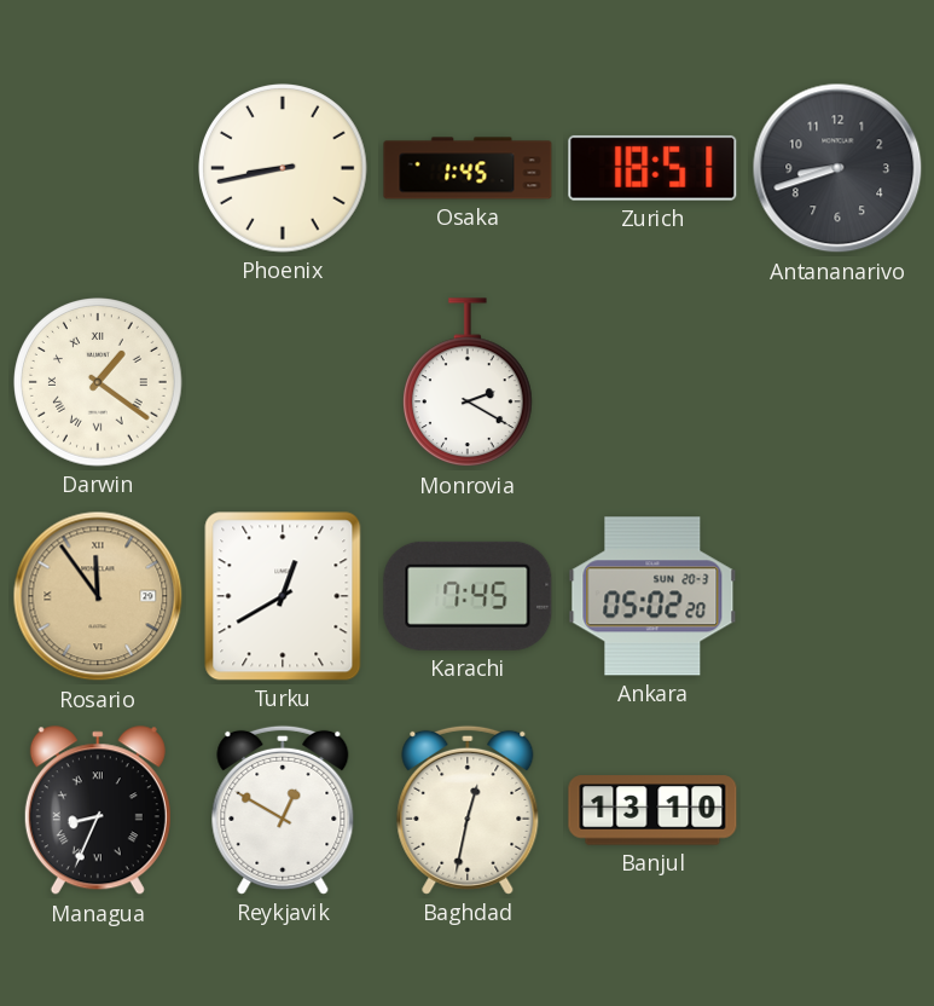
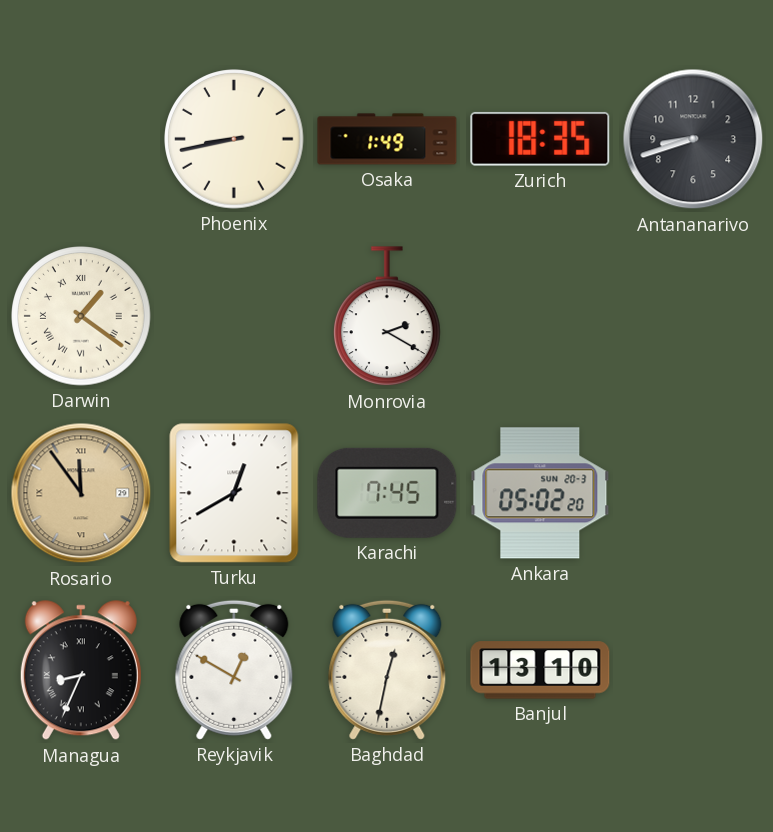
Osaka: 1:45 -> 1:49
Zurich: 18:51 -> 18:35
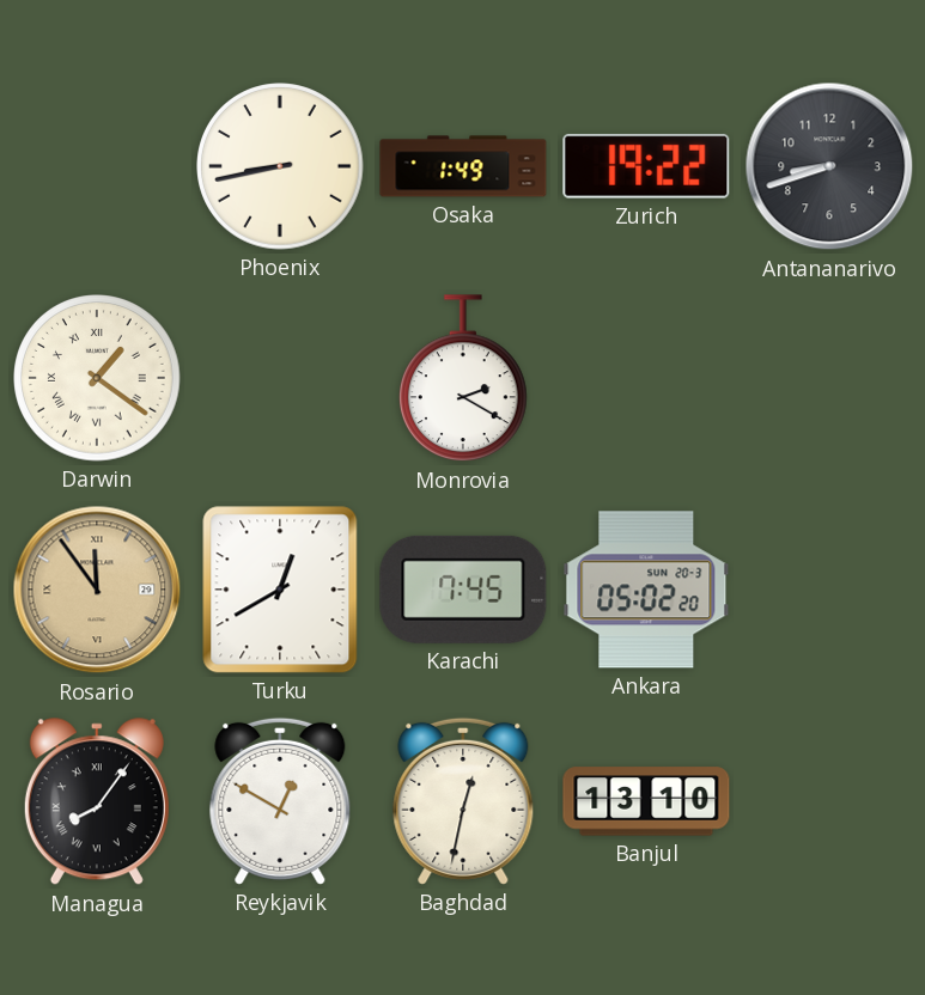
Zurich: 18:35 -> 19:22
Managua: 8:34 -> 8:06
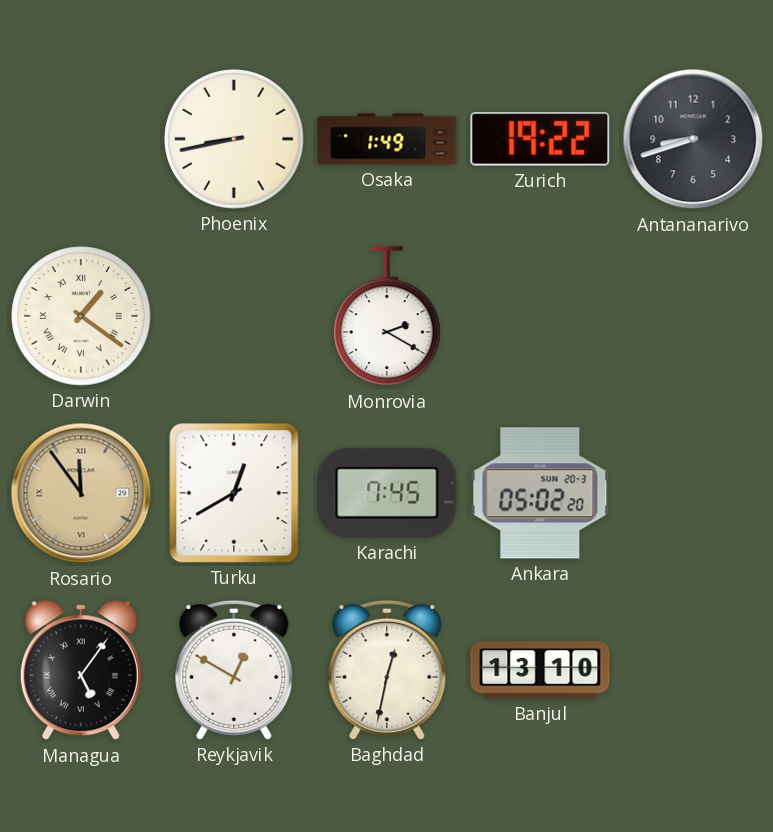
Managua: 8:06 -> 5:06
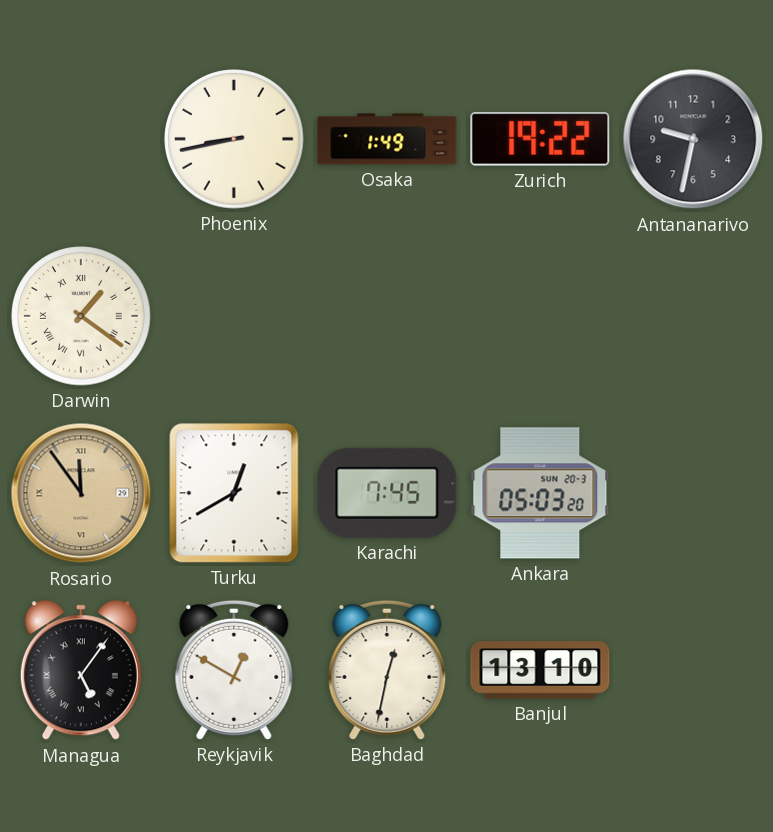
Antananarivo: 8:42 -> 9:32
Monrovia: 2:20 -> none
Ankara: 05:02 -> 05:03
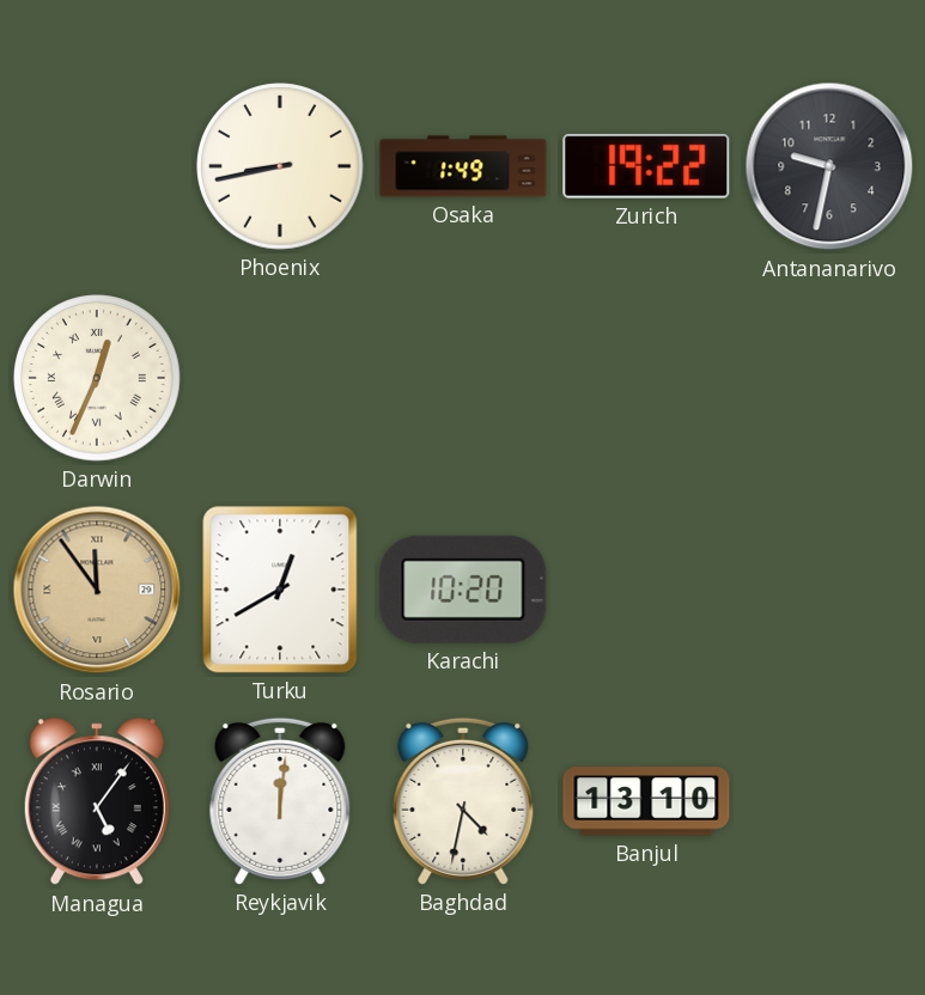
Darwin: 1:21 -> 12:34
Karachi: 7:45 -> 10:20
Ankara: 05:03 -> none
Reykjavik: 12:50 -> 12:01
Baghdad: 12:32 -> 4:32
